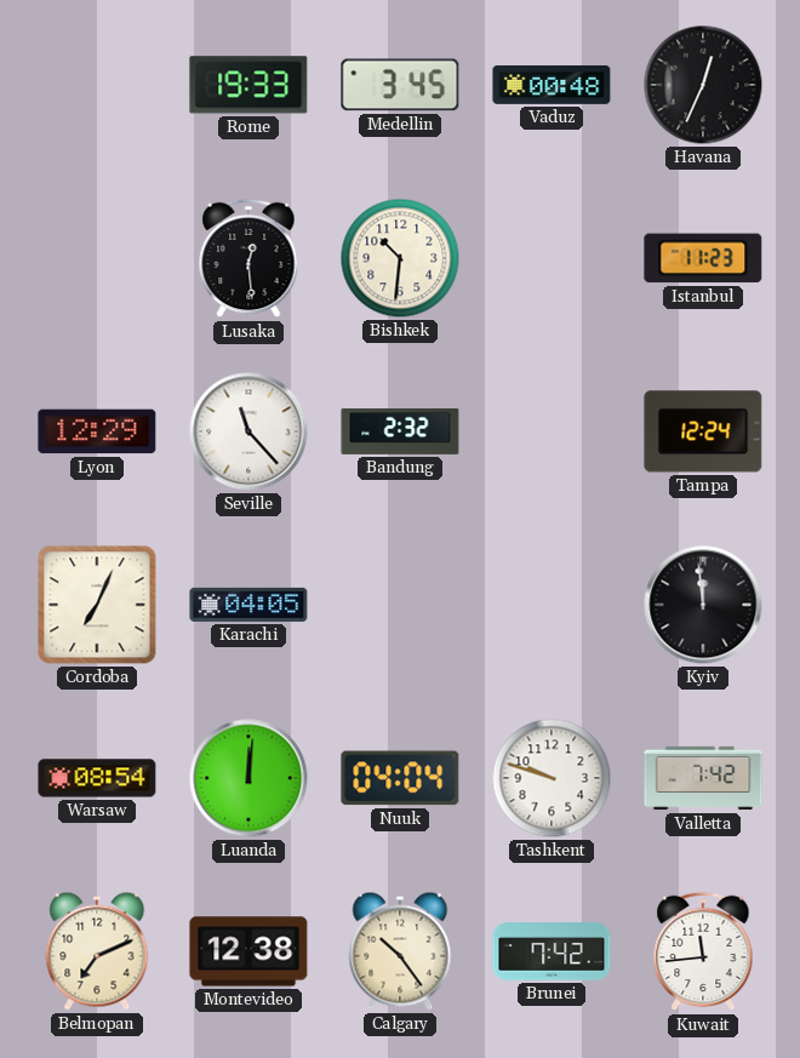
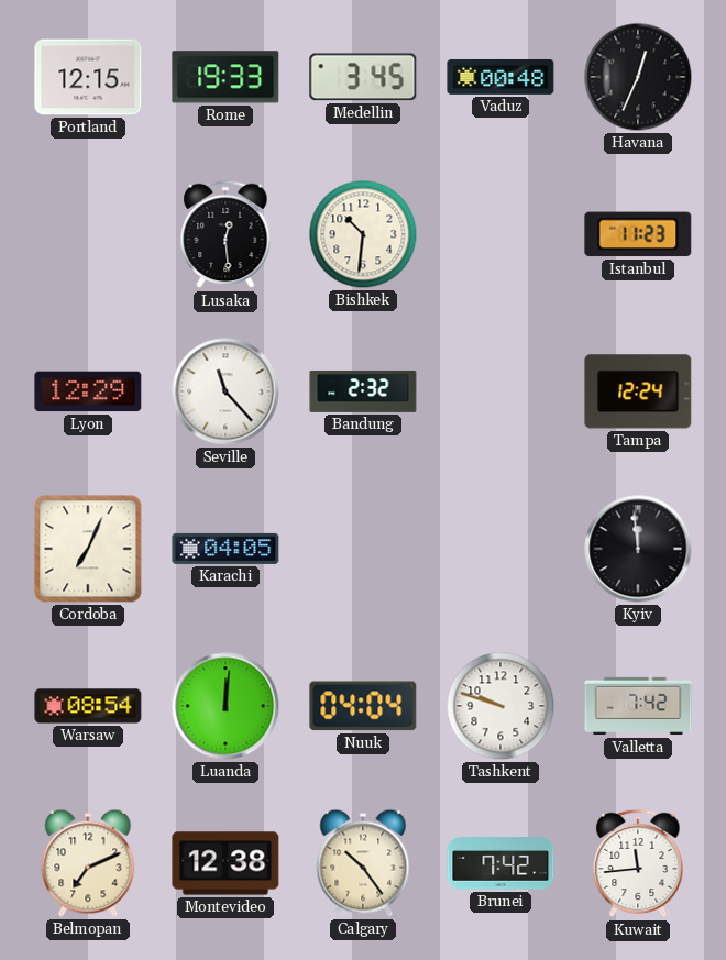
Portland: none -> 12:15
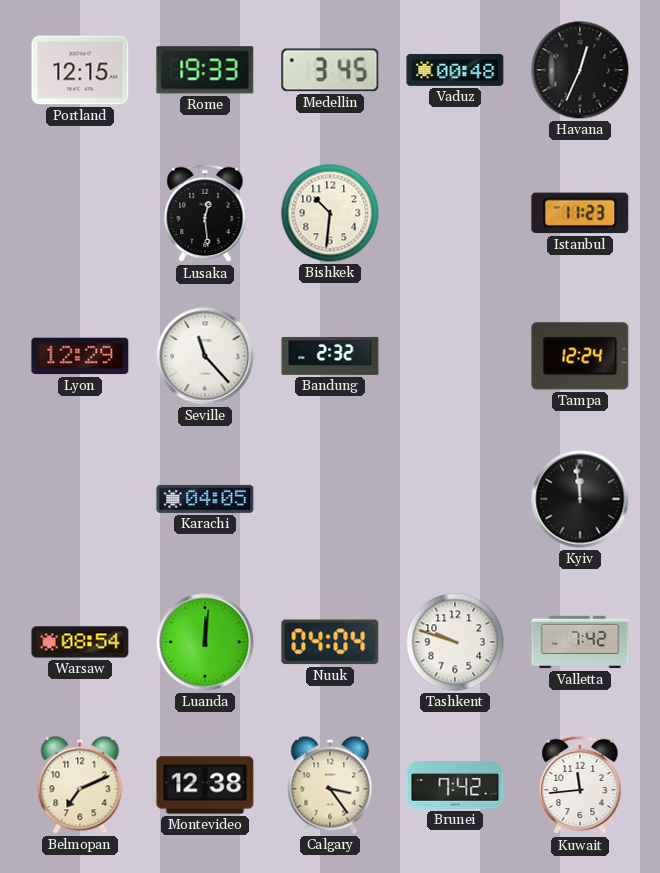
Cordoba: 7:04 -> none
Calgary: 10:24 -> 3:24
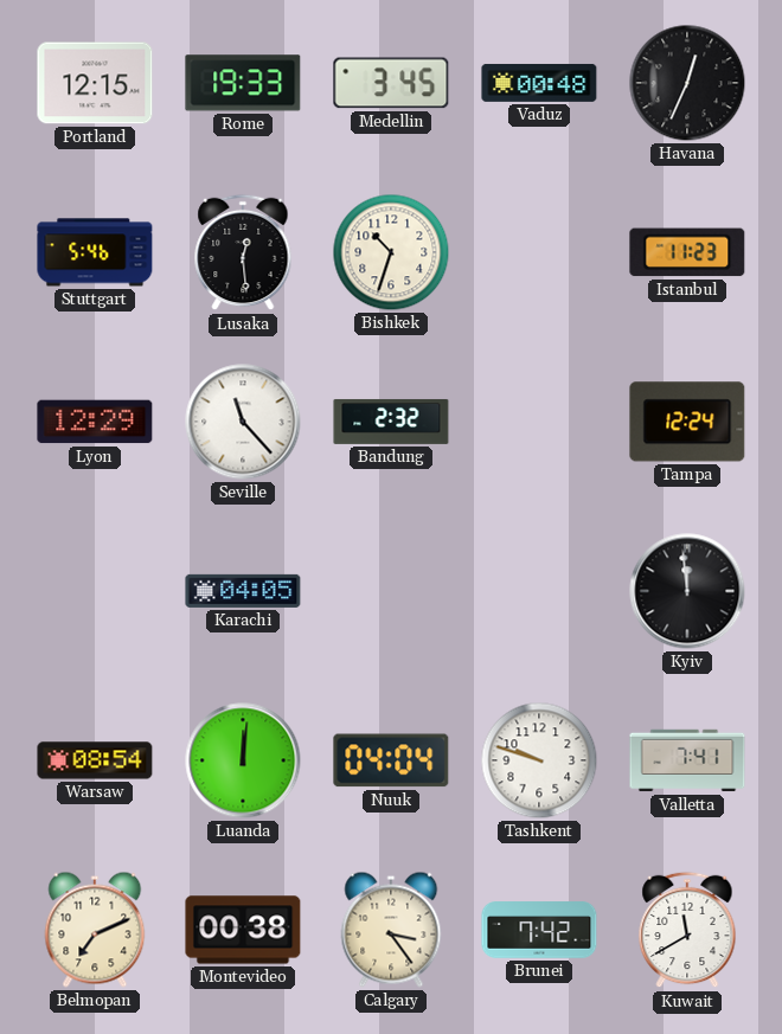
Stuttgart: none -> 5:46
Bishkek: 10:31 -> 10:33
Valletta: 7:42 -> 7:41
Montevideo: 12:38 -> 00:38
Kuwait: 11:44 -> 11:40
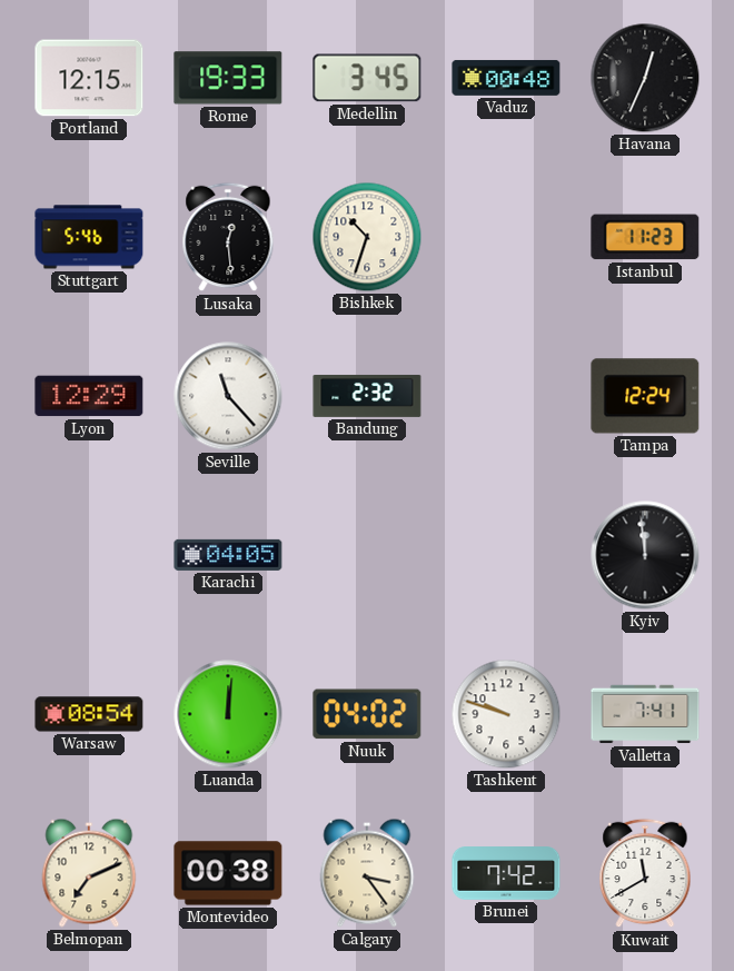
Nuuk: 04:04 -> 04:02
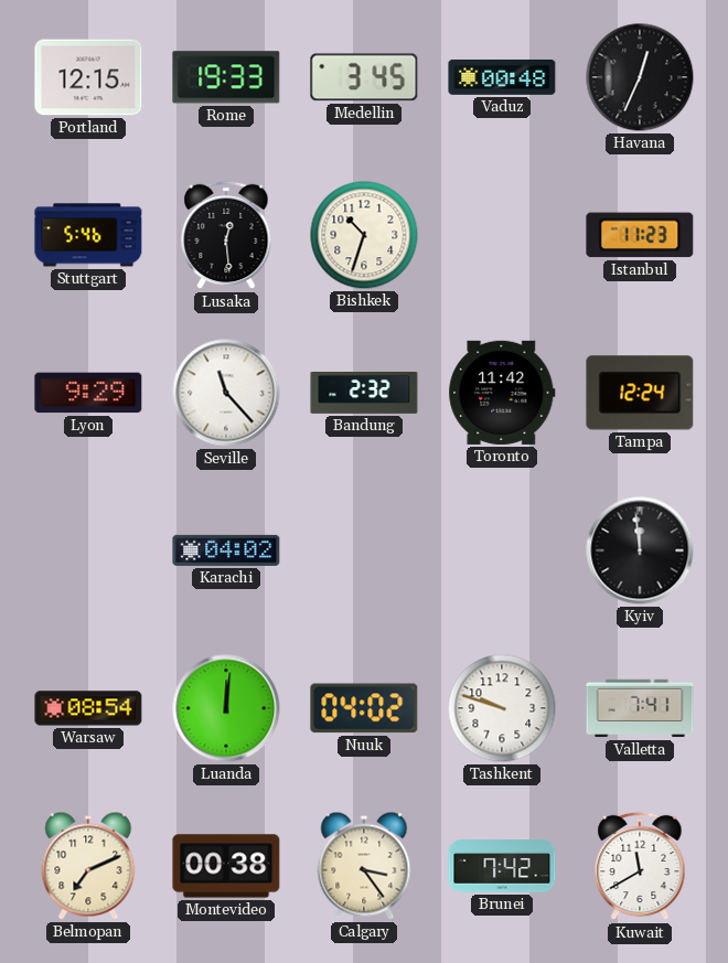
Lyon: 12:29 -> 9:29
Toronto: none -> 11:42
Karachi: 04:05 -> 04:02
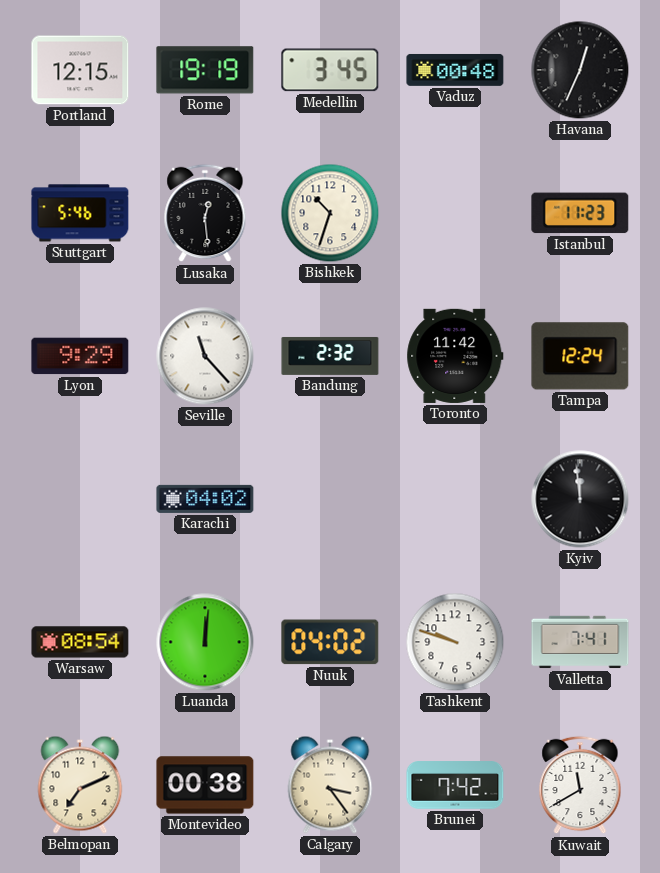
Rome: 19:33 -> 19:19
